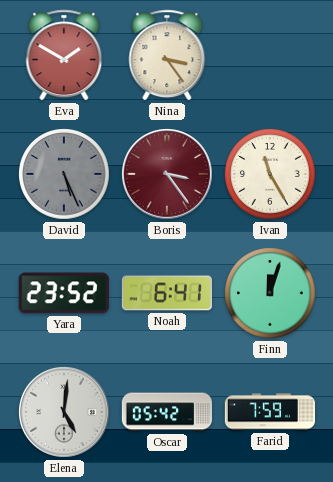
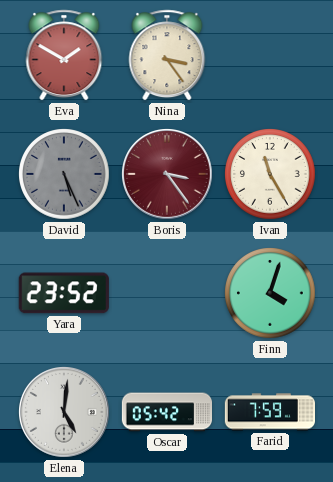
Noah: 6:41 -> none
Finn: 12:03 -> 4:03
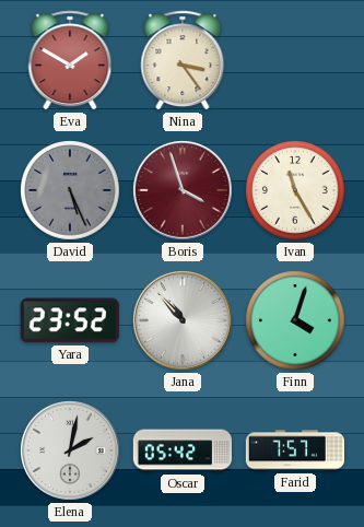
Boris: 3:24 -> 3:57
Jana: none -> 10:53
Elena: 5:01 -> 2:02
Farid: 7:59 -> 7:57
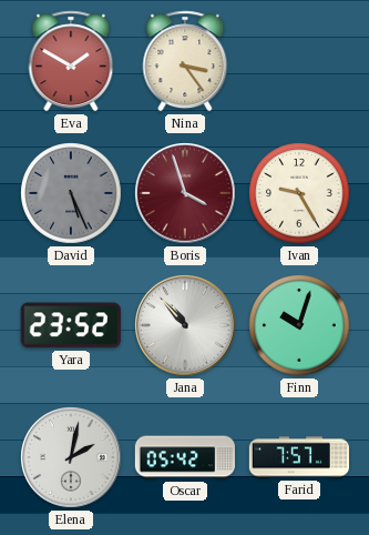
Ivan: 11:25 -> 9:25
Finn: 4:03 -> 10:03
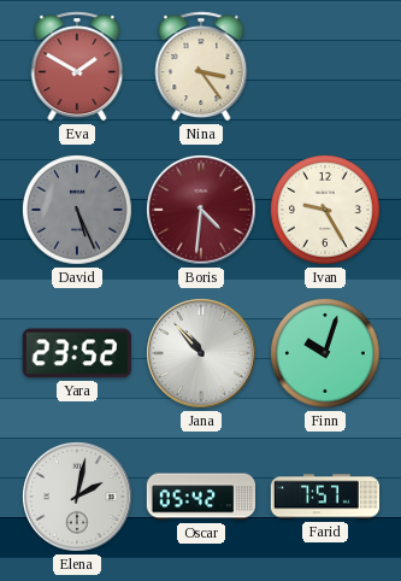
Boris: 3:57 -> 4:31
